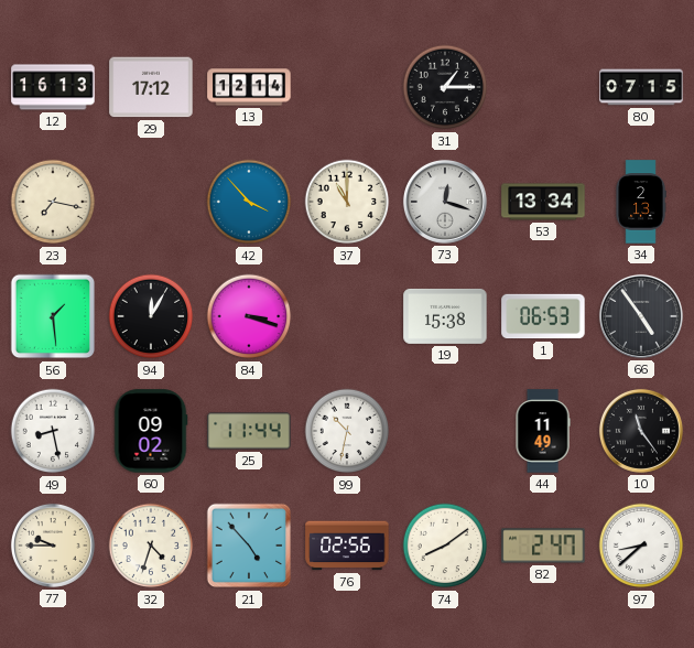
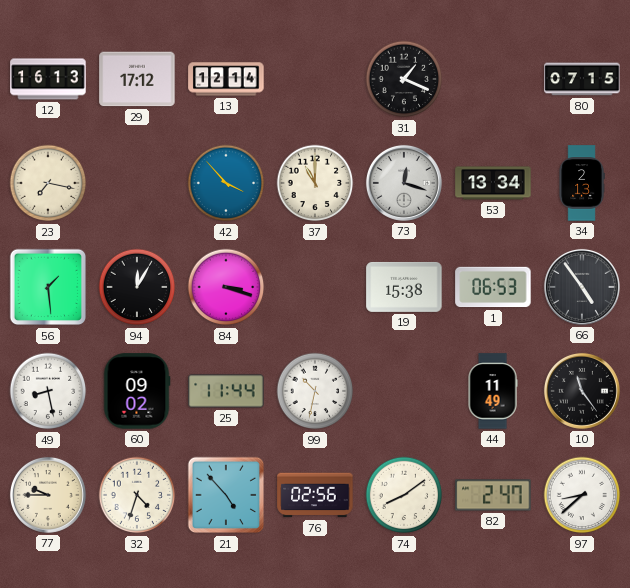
31: 1:15 -> 1:19
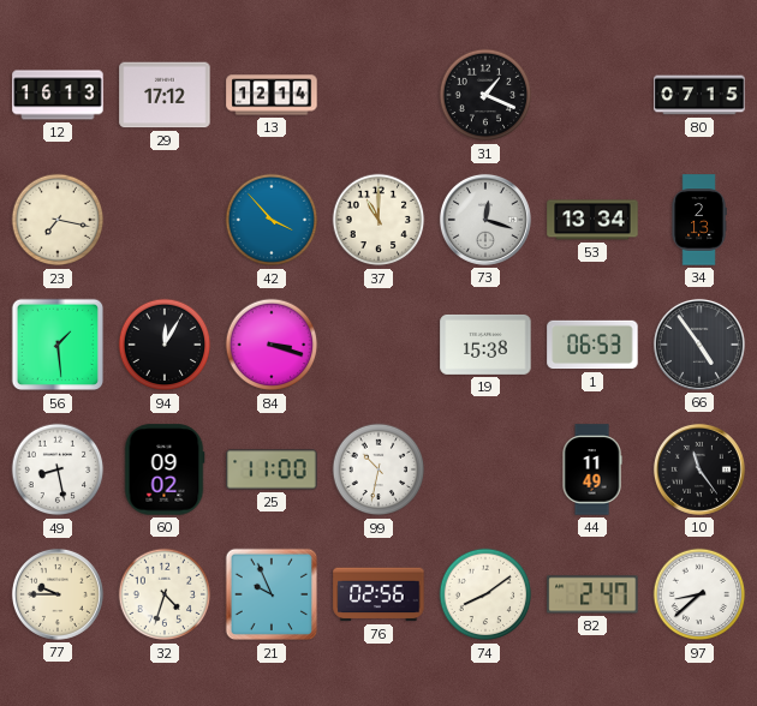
25: 11:44 -> 11:00
21: 4:53 -> 9:56
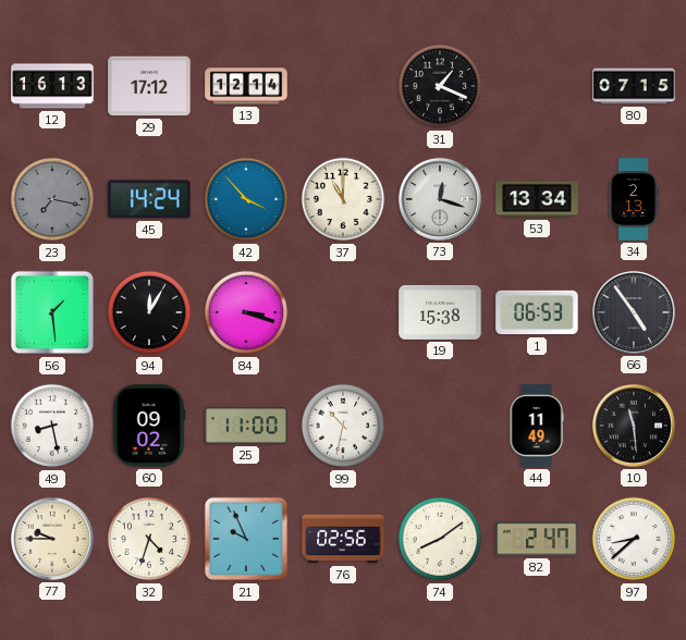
23 dial: cream -> grey
45: none -> 14:24
10: 11:24 -> 11:29
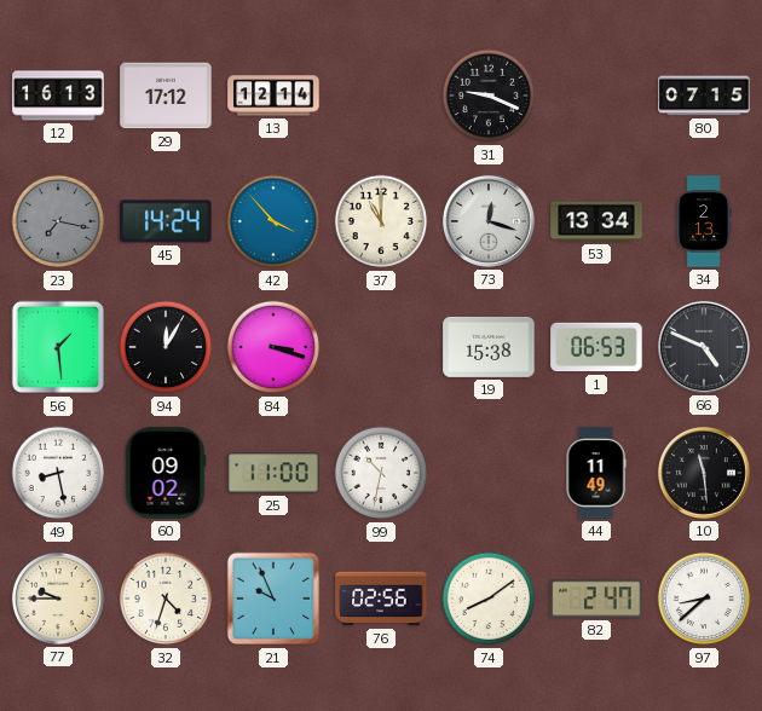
31: 1:19 -> 9:19
66: 4:54 -> 4:49
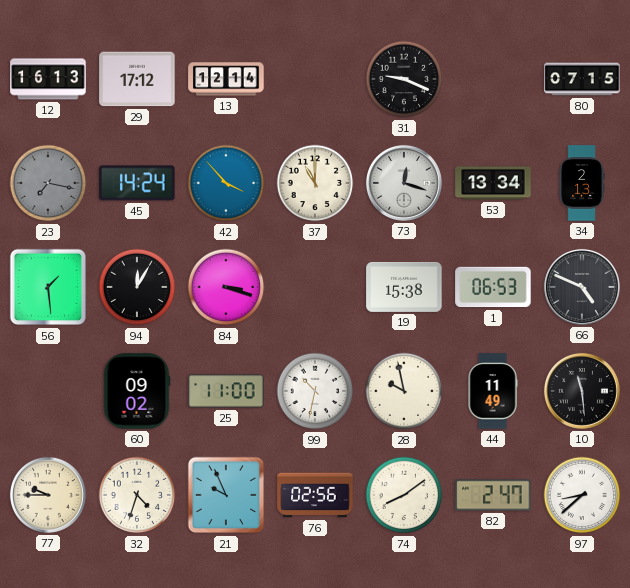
49: 8:28 -> none
28: none -> 9:58
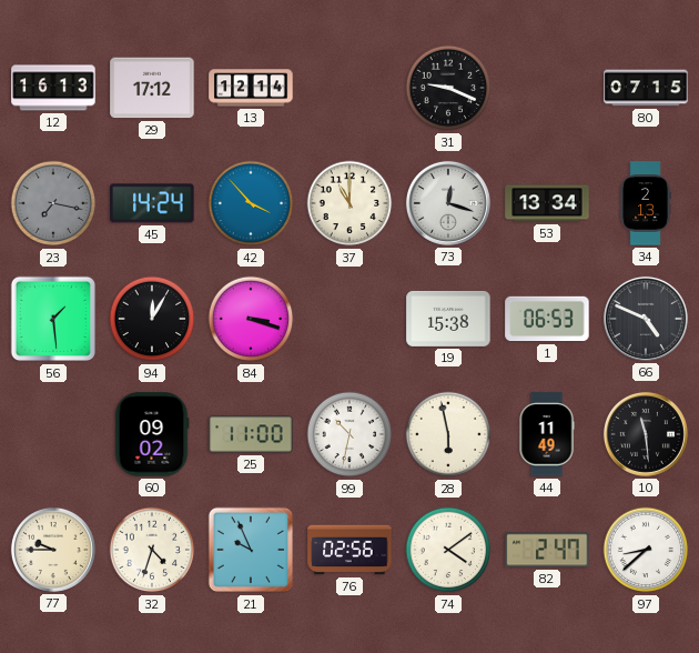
28: 9:58 -> 5:58
74: 8:09 -> 4:09
